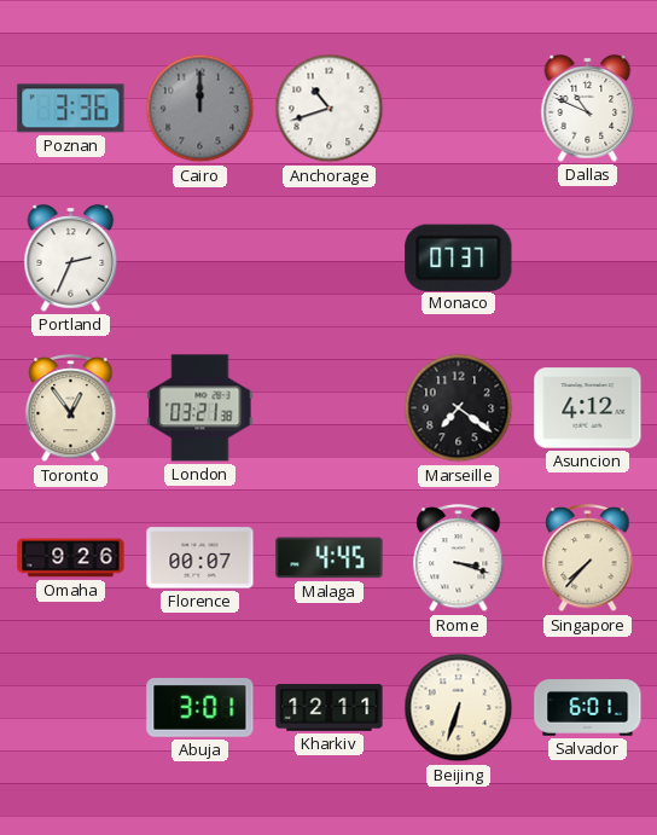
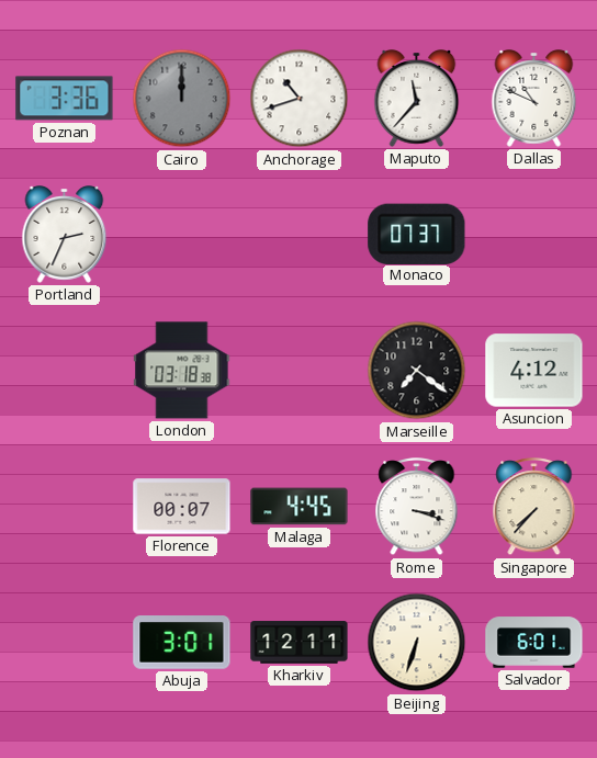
Maputo: none -> 11:37
Toronto: 12:54 -> none
London: 03:21 -> 03:18
Omaha: 9:26 -> none
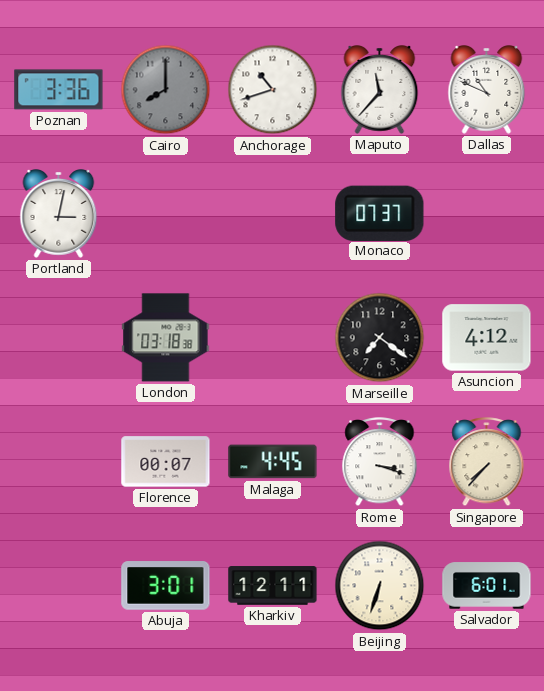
Cairo: 12:00 -> 8:00
Portland: 2:34 -> 3:02
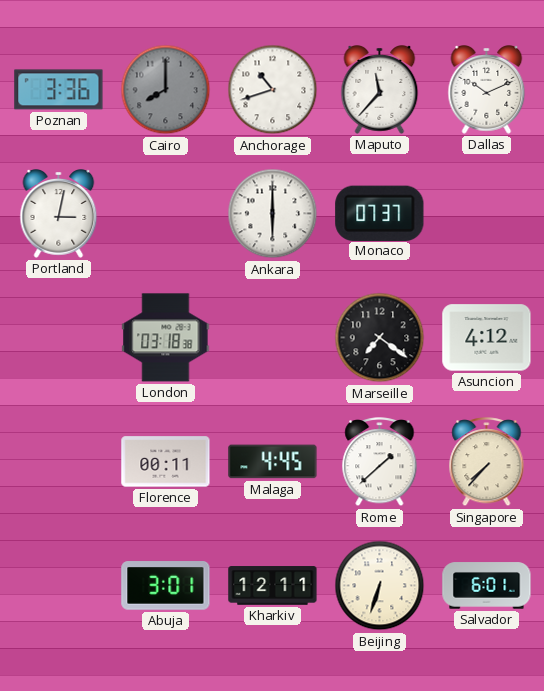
Dallas: 10:49 -> 10:11
Ankara: none -> 6:00
Florence: 00:07 -> 00:11
Rome: 3:18 -> 1:38
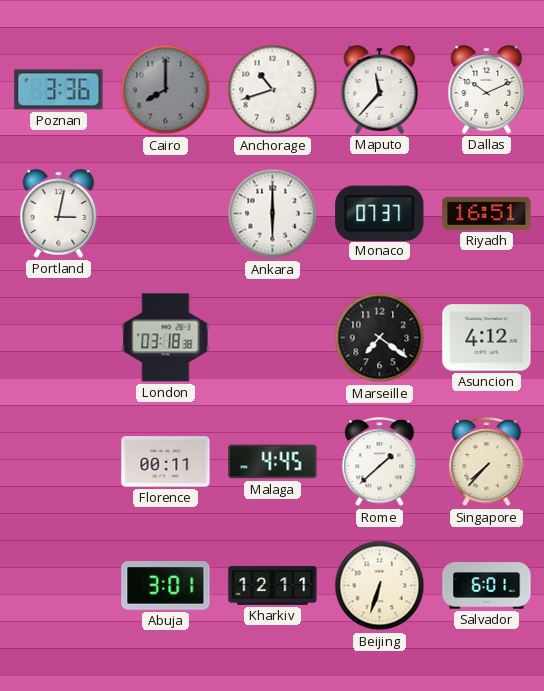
Riyadh: none -> 16:51
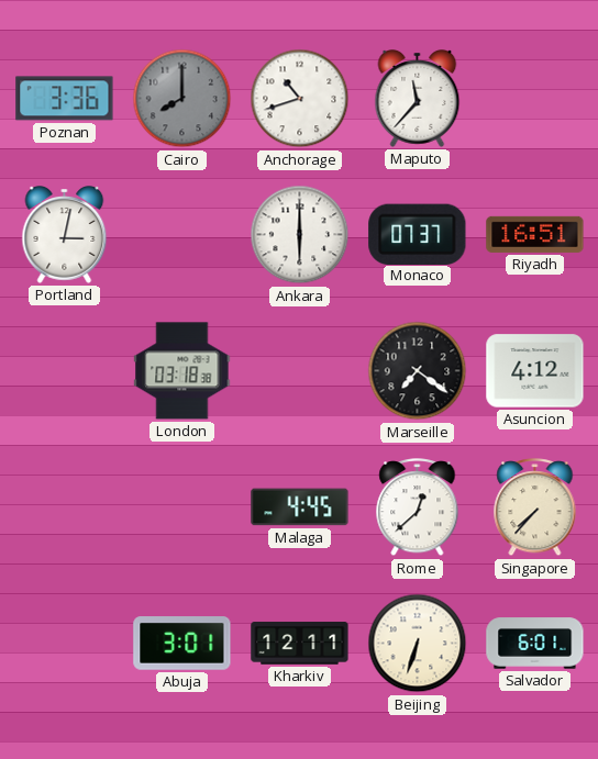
Dallas: 10:11 -> none
Florence: 00:11 -> none
Rome: 1:38 -> 12:38
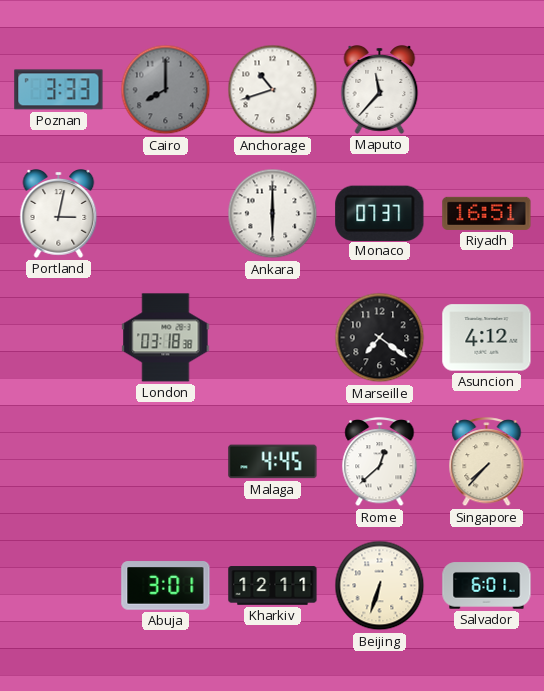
Poznan: 3:36 -> 3:33
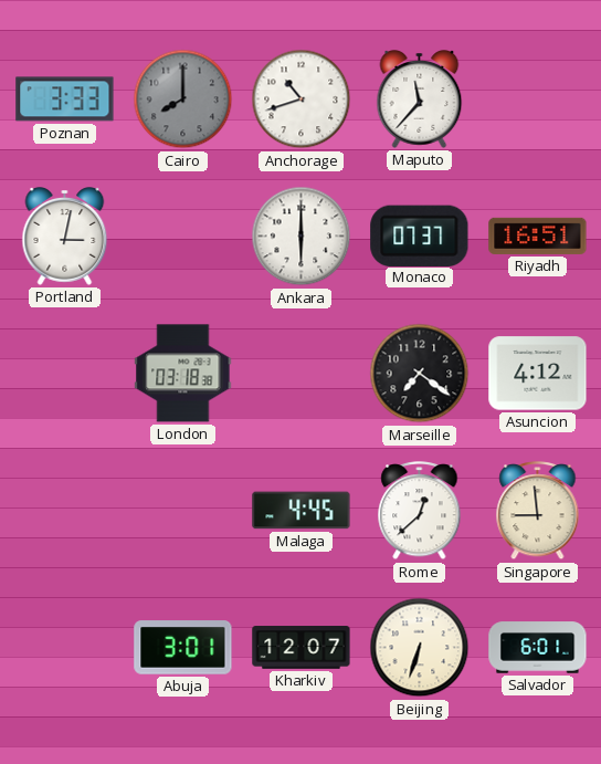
Singapore: 7:37 -> 8:59
Kharkiv: 12:11 -> 12:07
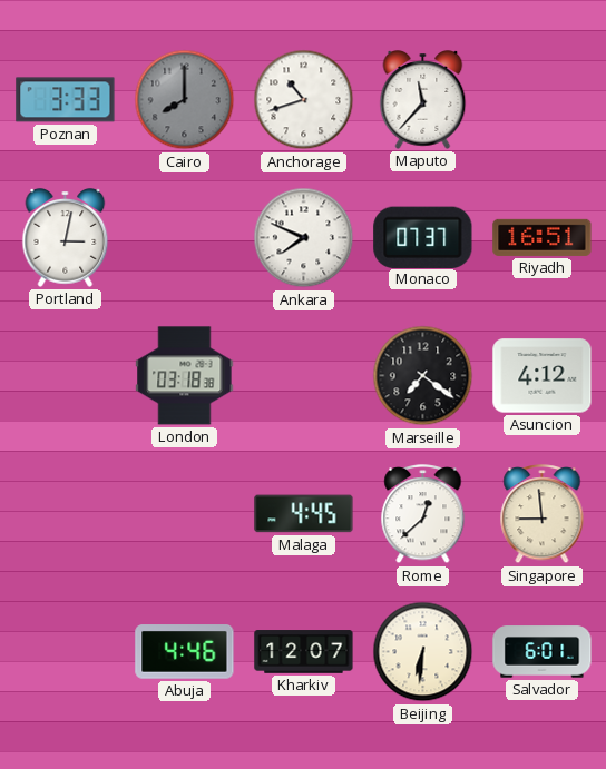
Ankara: 6:00 -> 7:49
Abuja: 3:01 -> 4:46
Beijing: 6:33 -> 6:31
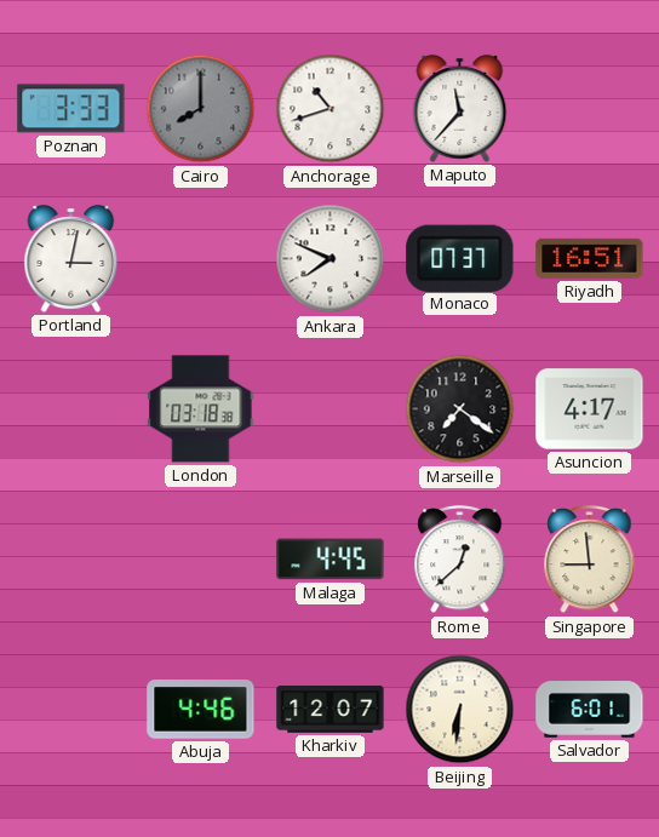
Asuncion: 4:12 -> 4:17
